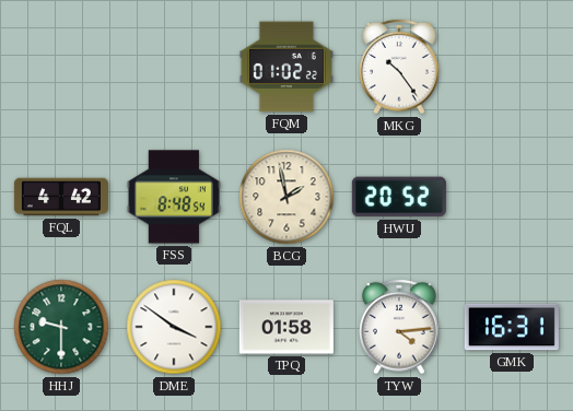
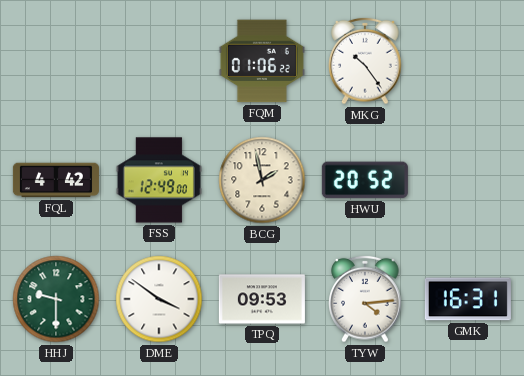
FQM: 01:02 -> 01:06
FSS: 8:48 -> 12:49
TPQ: 01:58 -> 09:53
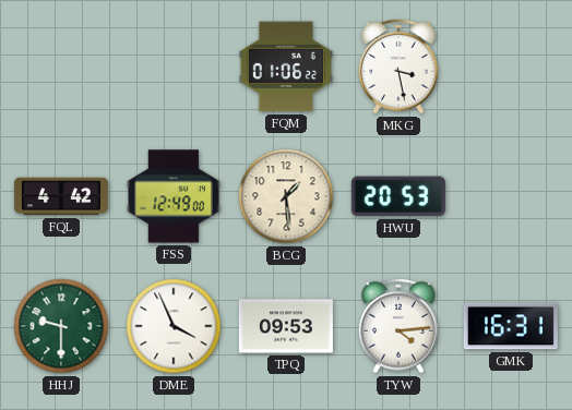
MKG: 10:24 -> 3:28
BCG: 1:58 -> 1:29
HWU: 20:52 -> 20:53
DME: 3:51 -> 3:56
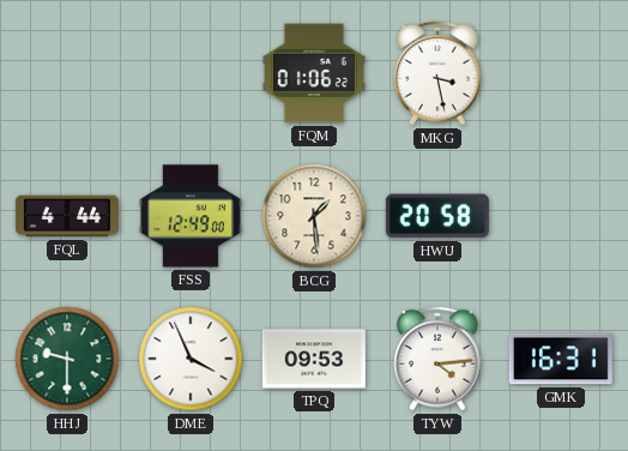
FQL: 4:42 -> 4:44
HWU: 20:53 -> 20:58
